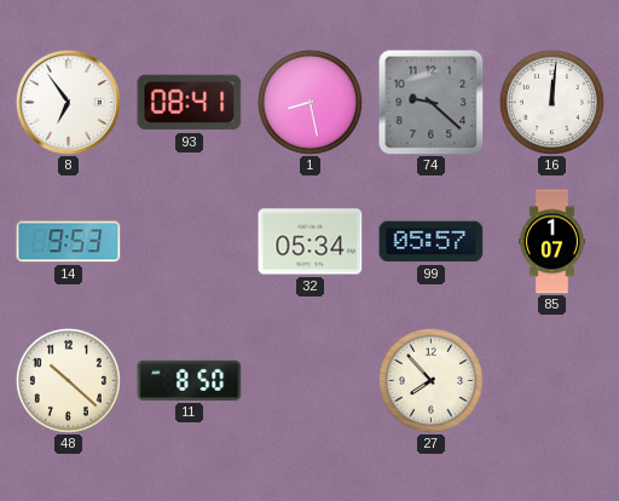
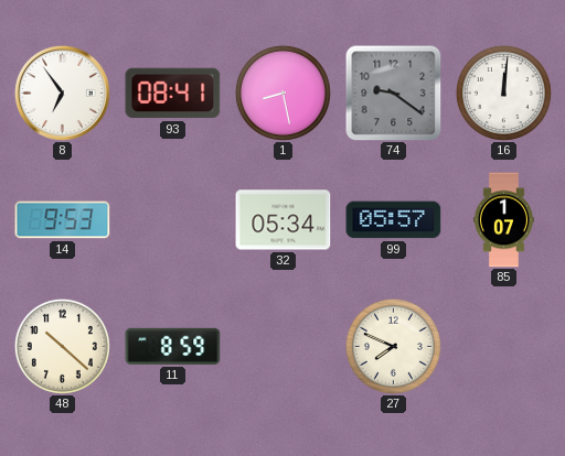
74: 9:22 -> 9:21
11: 8:50 -> 8:59
27: 7:53 -> 7:49
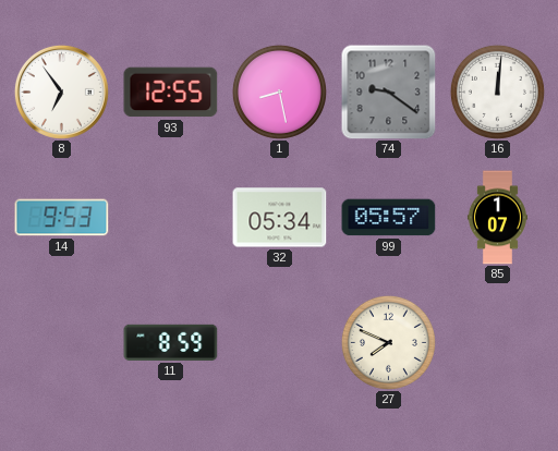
93: 08:41 -> 12:55
48: 10:22 -> none
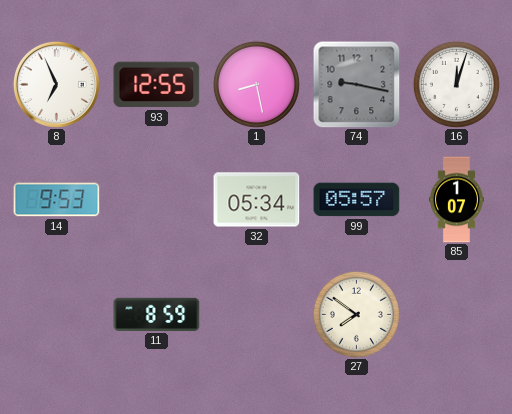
8: 6:54 -> 6:56
74: 9:21 -> 9:17
16: 12:01 -> 12:03
27: 7:49 -> 7:51
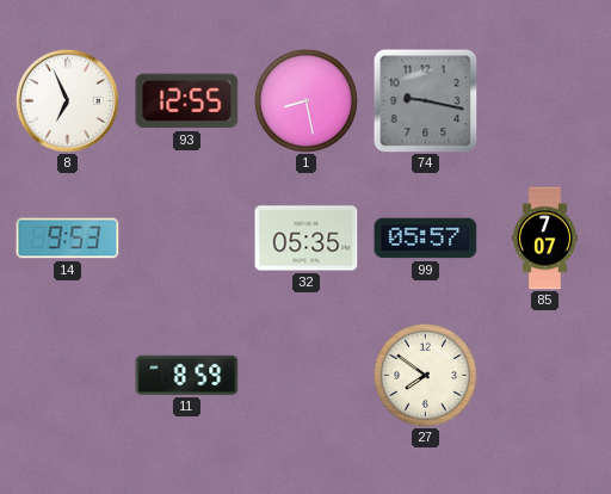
16: 12:03 -> none
32: 05:34 -> 05:35
85: 1:07 -> 7:07
